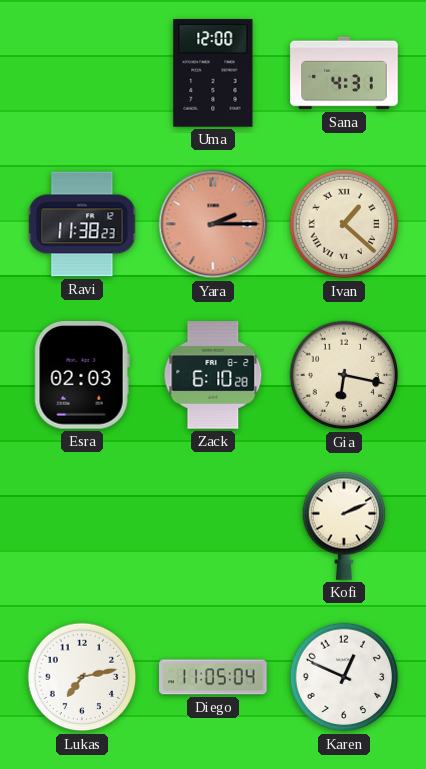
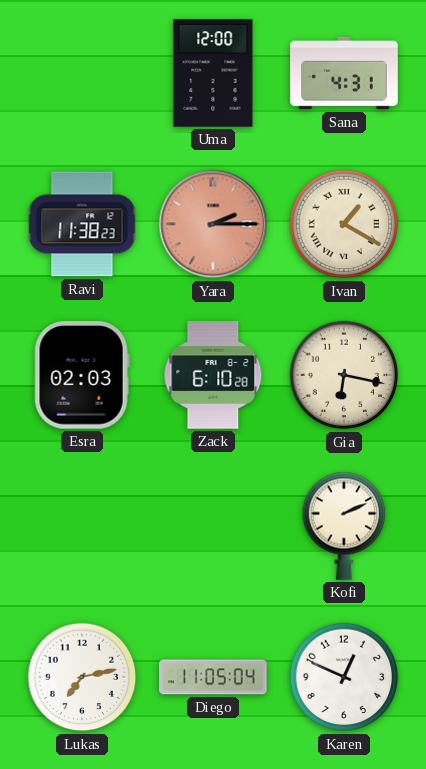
Ivan: 1:22 -> 1:20
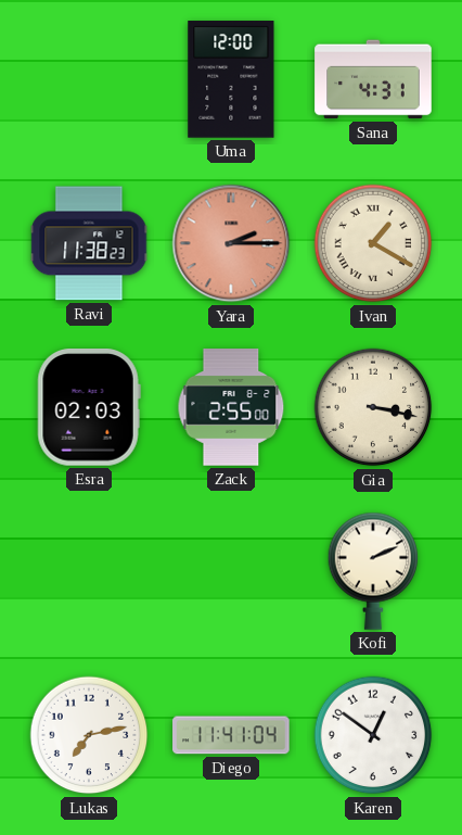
Zack: 6:10 -> 2:55
Gia: 6:17 -> 3:17
Diego: 11:05 -> 11:41
Karen: 12:49 -> 12:51
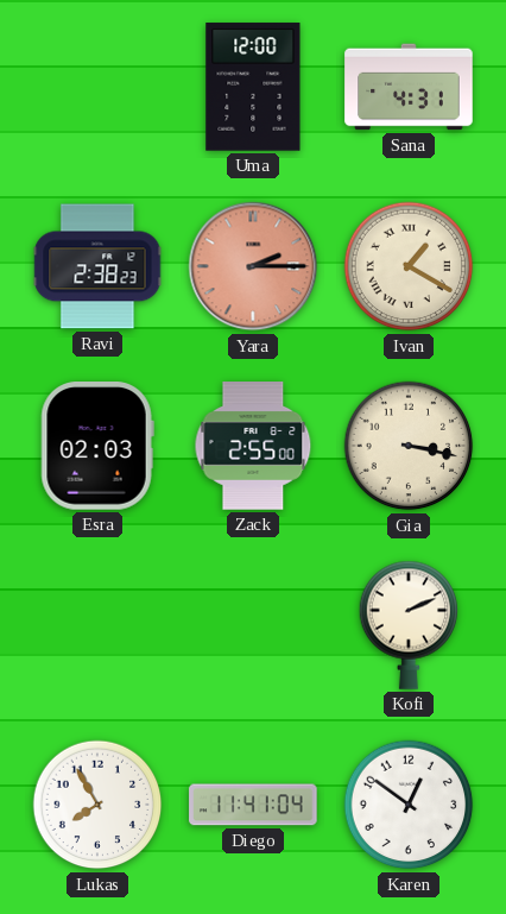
Ravi: 11:38 -> 2:38
Lukas: 7:13 -> 7:55
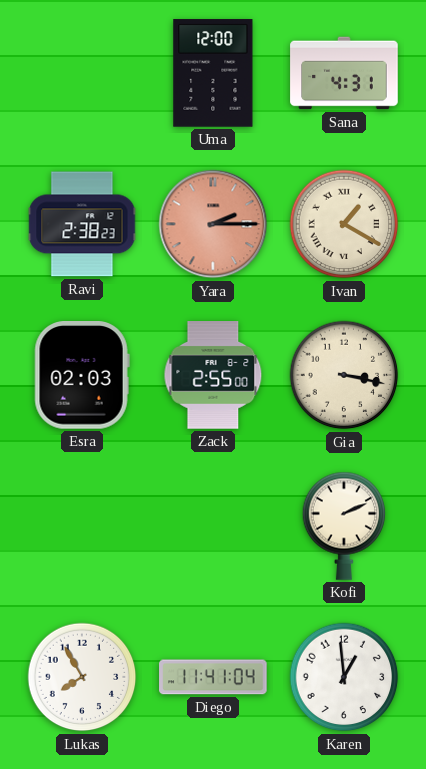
Karen: 12:51 -> 12:59
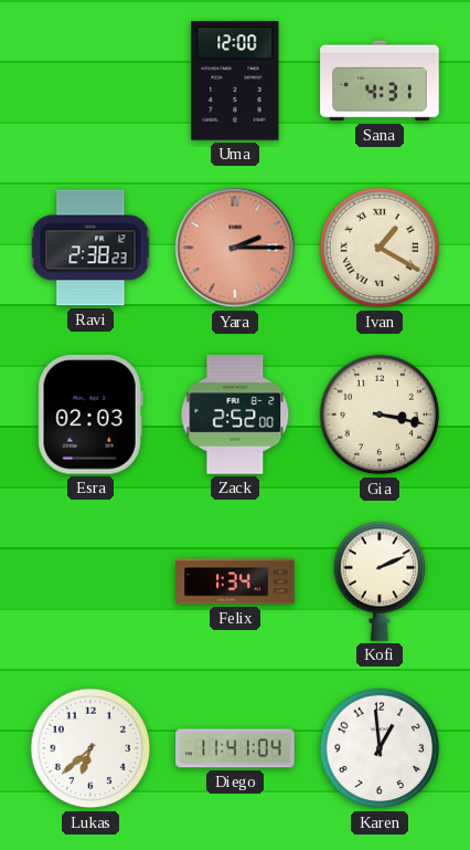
Zack: 2:55 -> 2:52
Felix: none -> 1:34
Lukas: 7:55 -> 6:38
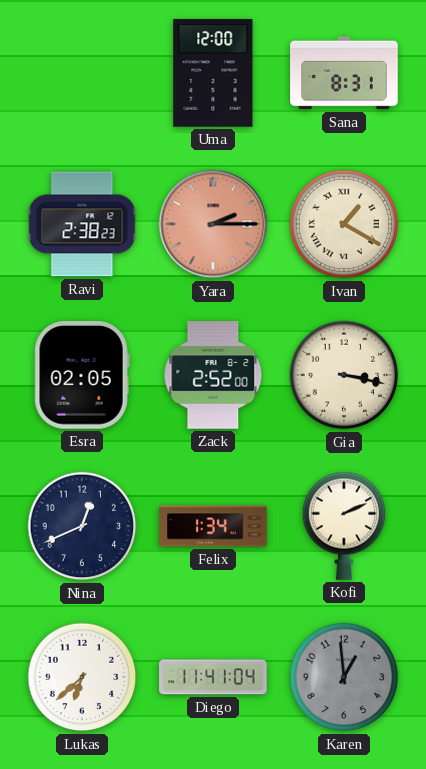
Sana: 4:31 -> 8:31
Esra: 02:03 -> 02:05
Nina: none -> 12:41
Karen dial: white -> grey
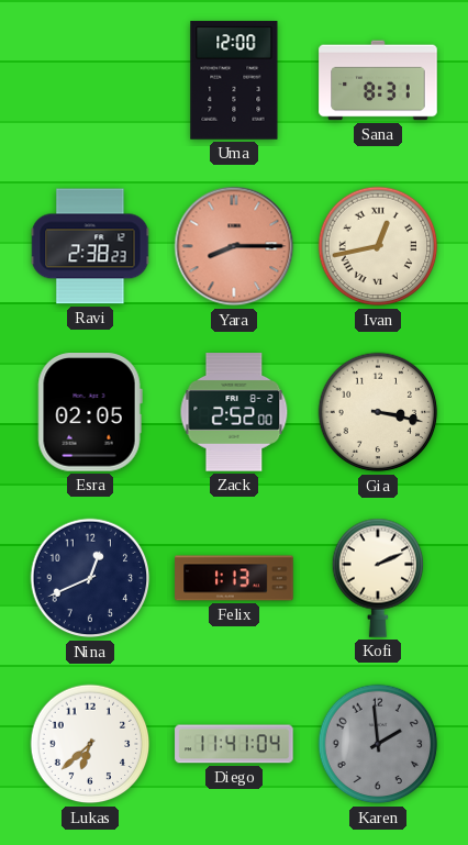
Yara: 2:15 -> 8:15
Ivan: 1:20 -> 12:43
Felix: 1:34 -> 1:13
Karen: 12:59 -> 1:59
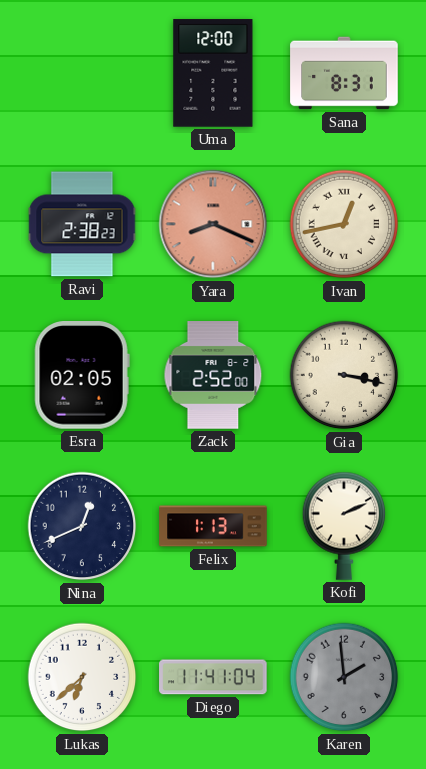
Yara: 8:15 -> 8:19
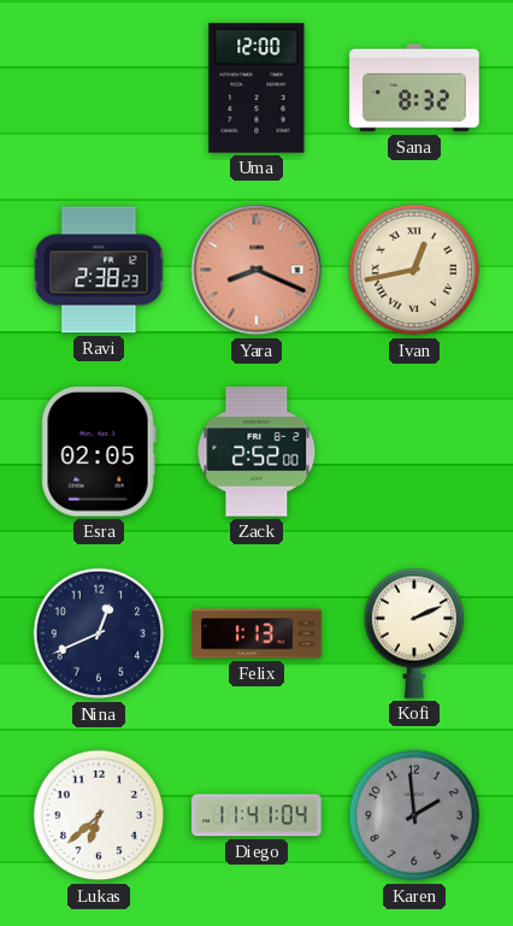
Sana: 8:31 -> 8:32
Gia: 3:17 -> none
